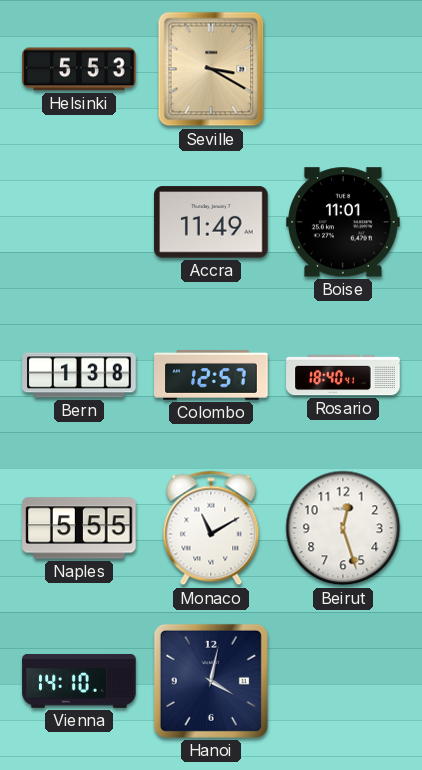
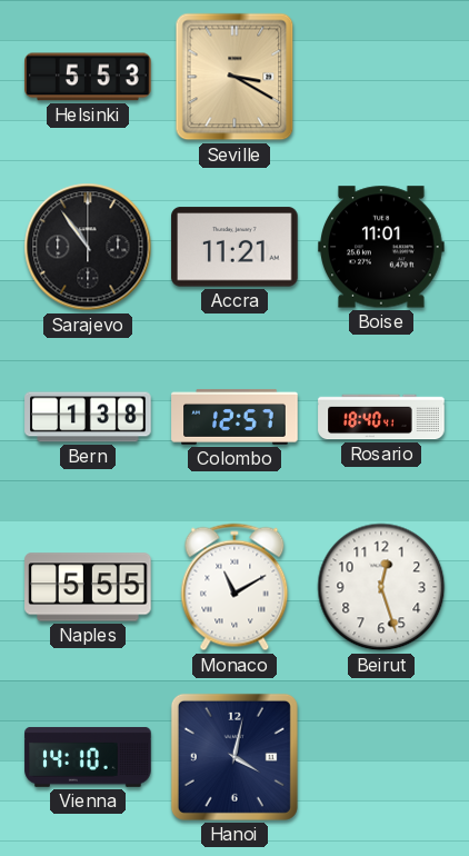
Sarajevo: none -> 10:54
Accra: 11:49 -> 11:21
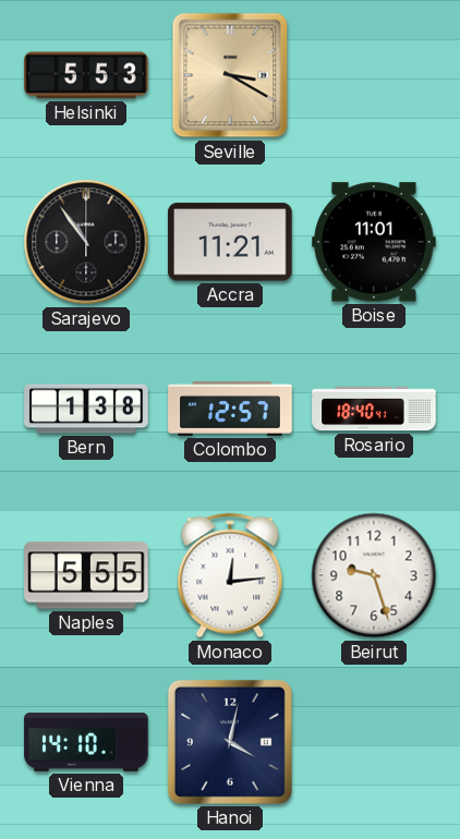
Monaco: 11:10 -> 12:14
Beirut: 12:27 -> 9:27
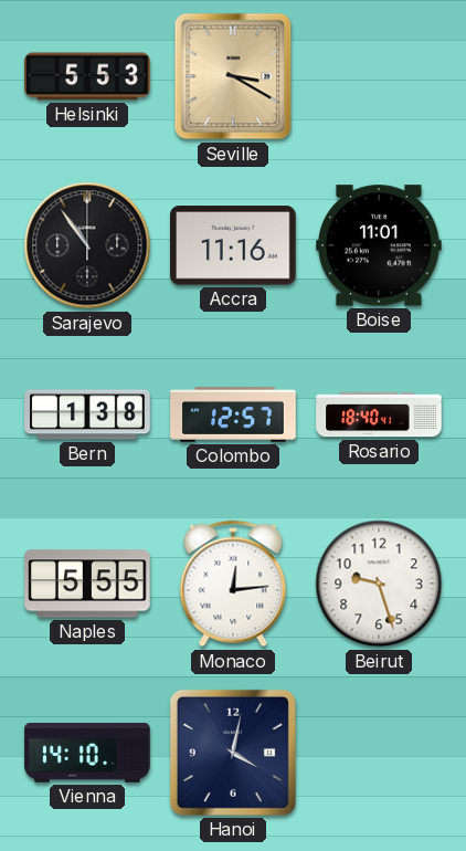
Accra: 11:21 -> 11:16
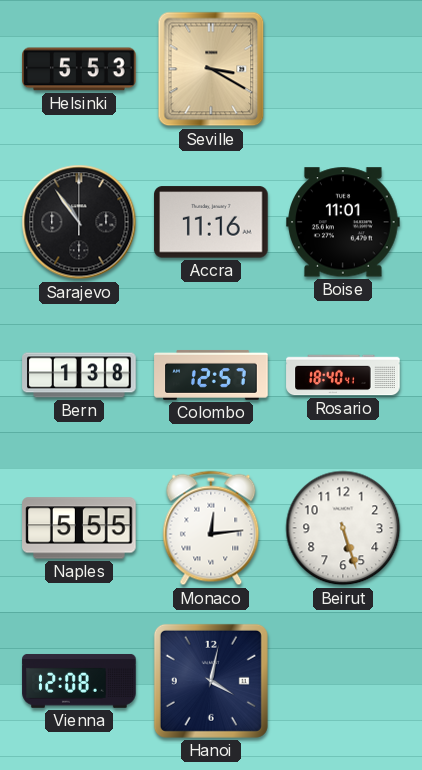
Beirut: 9:27 -> 5:27
Vienna: 14:10 -> 12:08
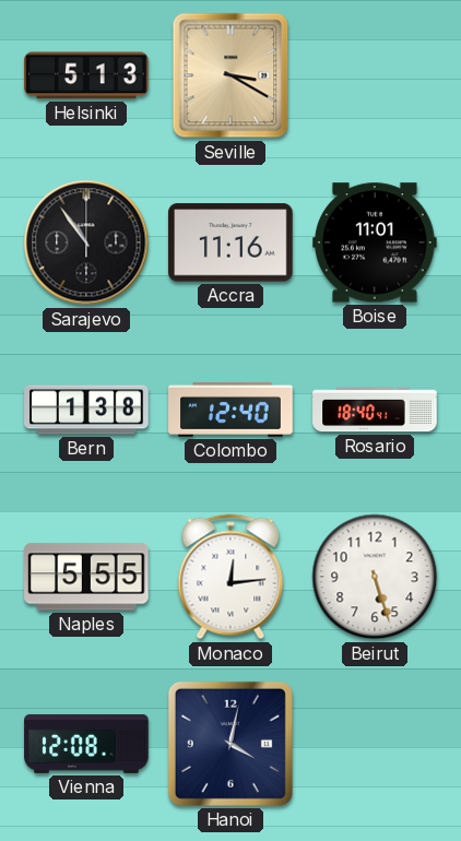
Helsinki: 5:53 -> 5:13
Colombo: 12:57 -> 12:40
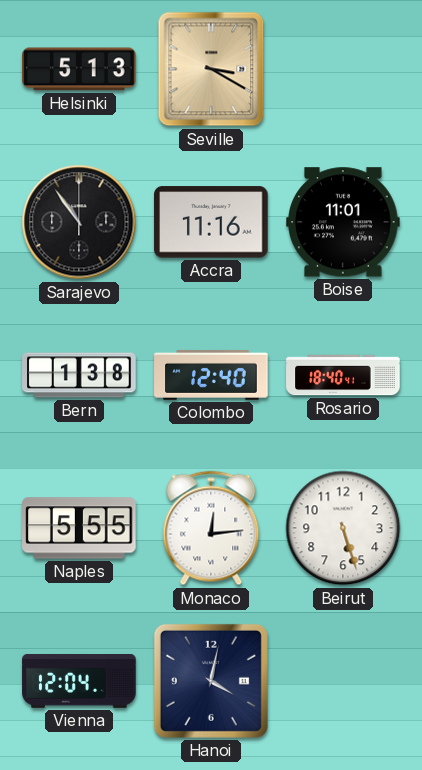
Vienna: 12:08 -> 12:04
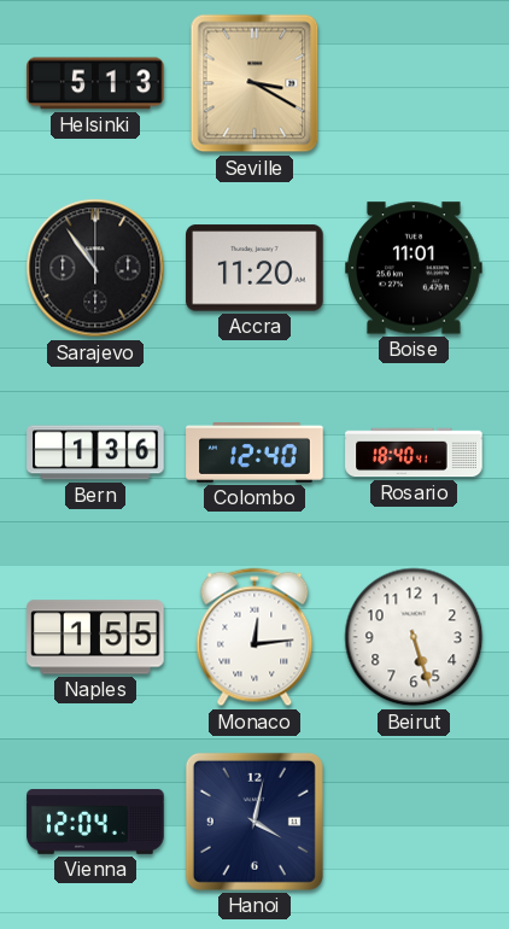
Accra: 11:16 -> 11:20
Bern: 1:38 -> 1:36
Naples: 5:55 -> 1:55
